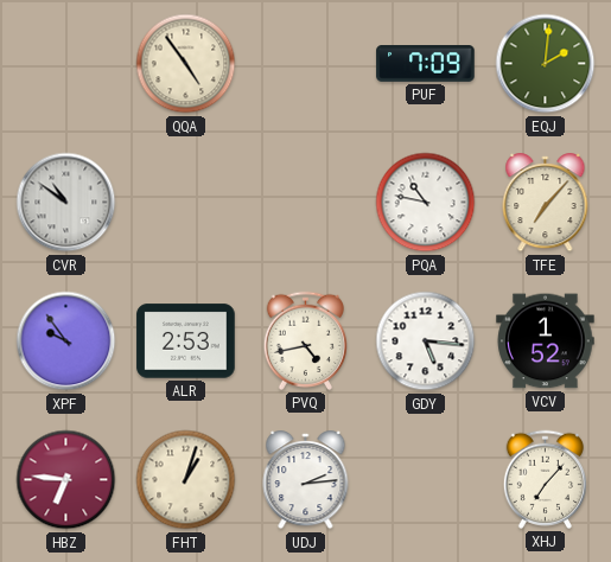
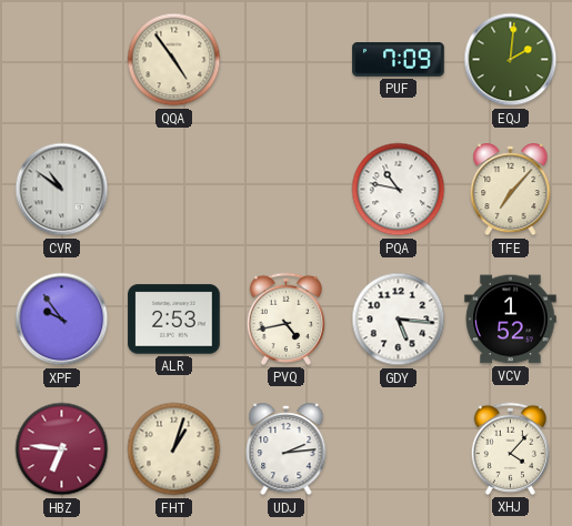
XHJ: 7:07 -> 4:07
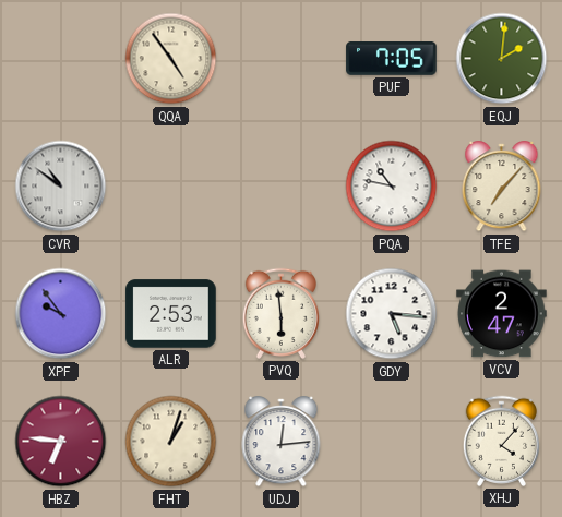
PUF: 7:09 -> 7:05
PVQ: 4:43 -> 5:59
VCV: 1:52 -> 2:47
UDJ: 2:14 -> 12:14
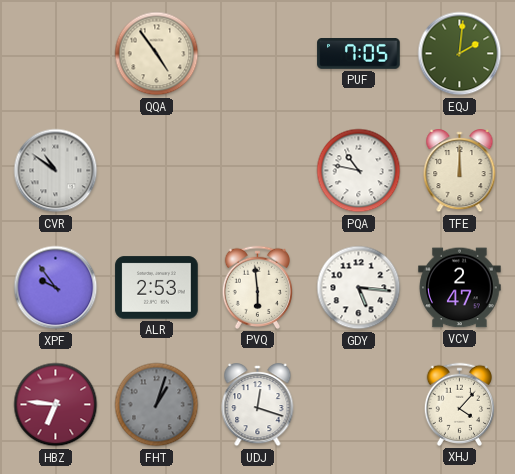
TFE: 7:07 -> 12:00
FHT dial: cream -> grey
UDJ: 12:14 -> 12:18
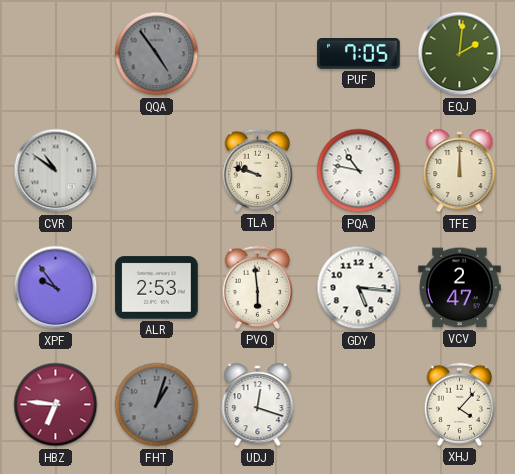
QQA dial: cream -> grey
TLA: none -> 9:48
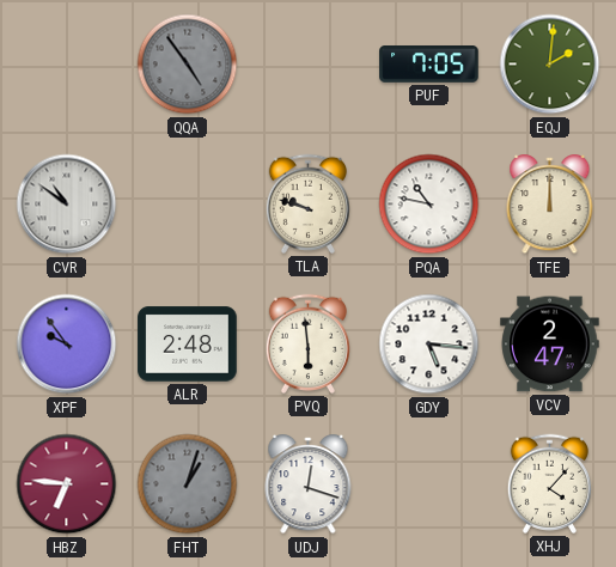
ALR: 2:53 -> 2:48
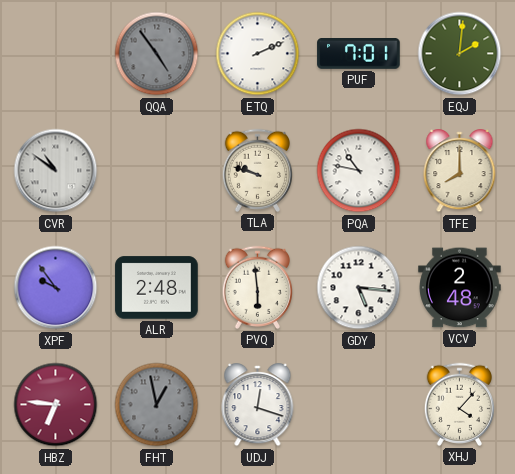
ETQ: none -> 2:11
PUF: 7:05 -> 7:01
TFE: 12:00 -> 8:00
VCV: 2:47 -> 2:48
FHT: 1:03 -> 12:58
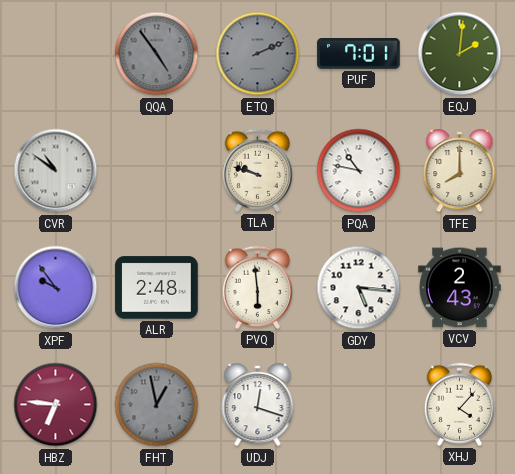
ETQ dial: white -> grey
VCV: 2:48 -> 2:43
